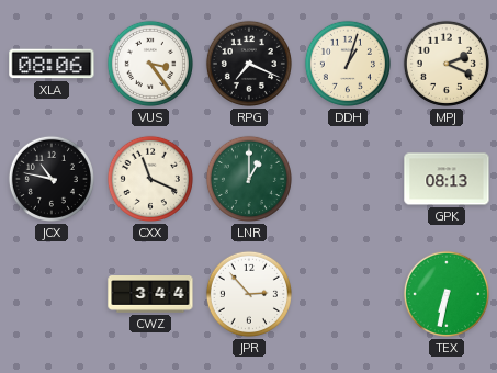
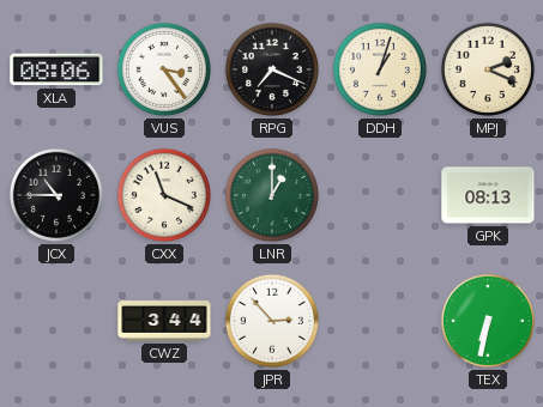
JCX: 10:47 -> 10:45
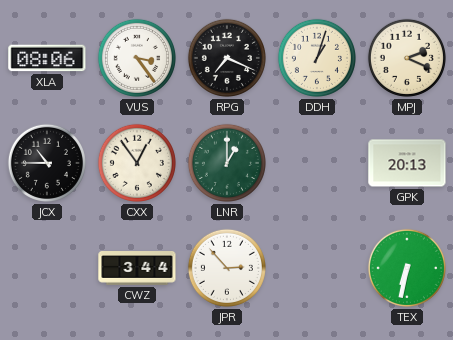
CXX: 11:19 -> 12:54
GPK: 08:13 -> 20:13
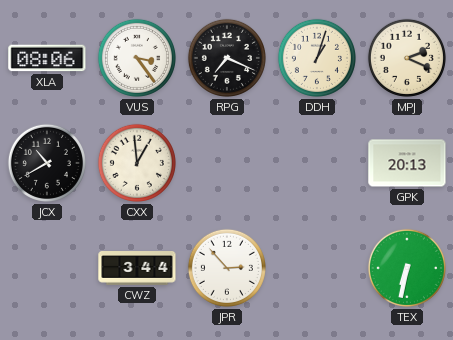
JCX: 10:45 -> 10:40
CXX: 12:54 -> 12:59
LNR: 1:00 -> none
